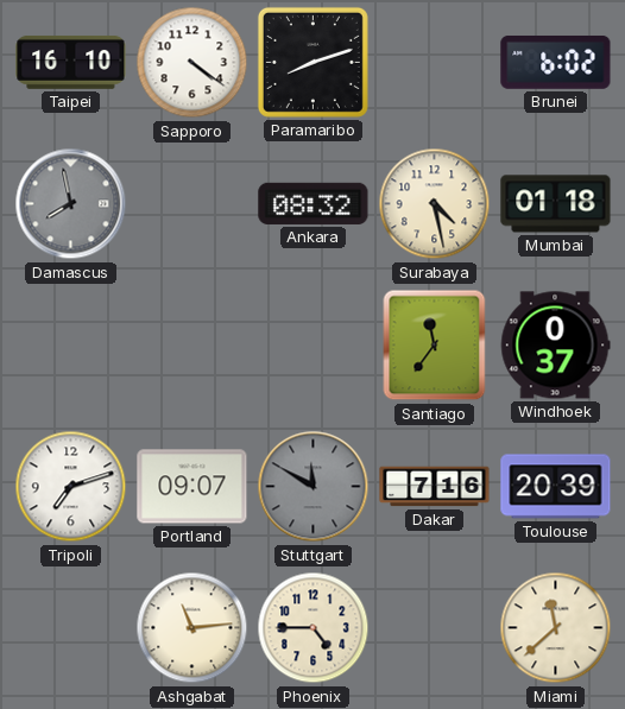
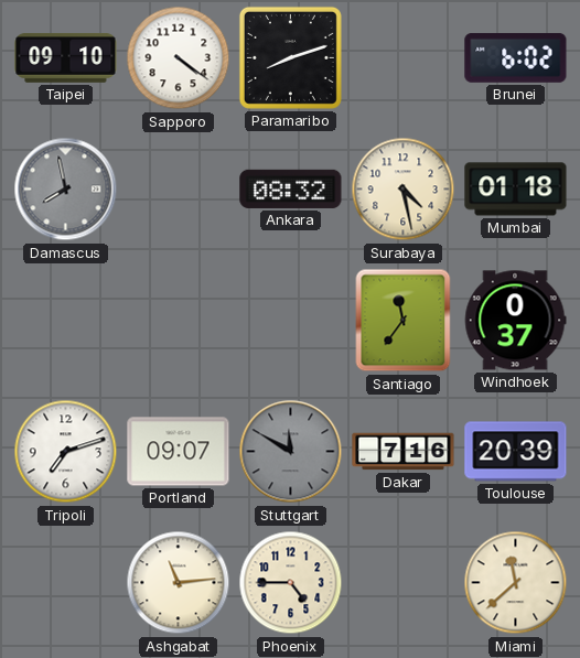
Taipei: 16:10 -> 09:10
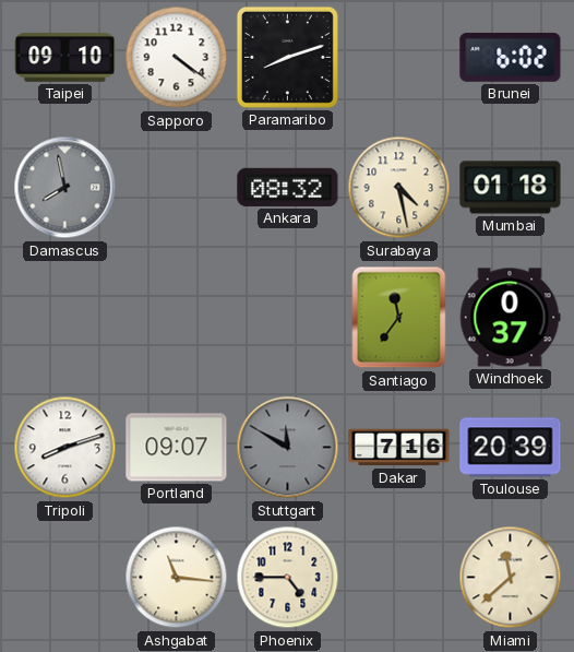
Tripoli: 7:12 -> 8:12
Ashgabat: 11:14 -> 11:16
